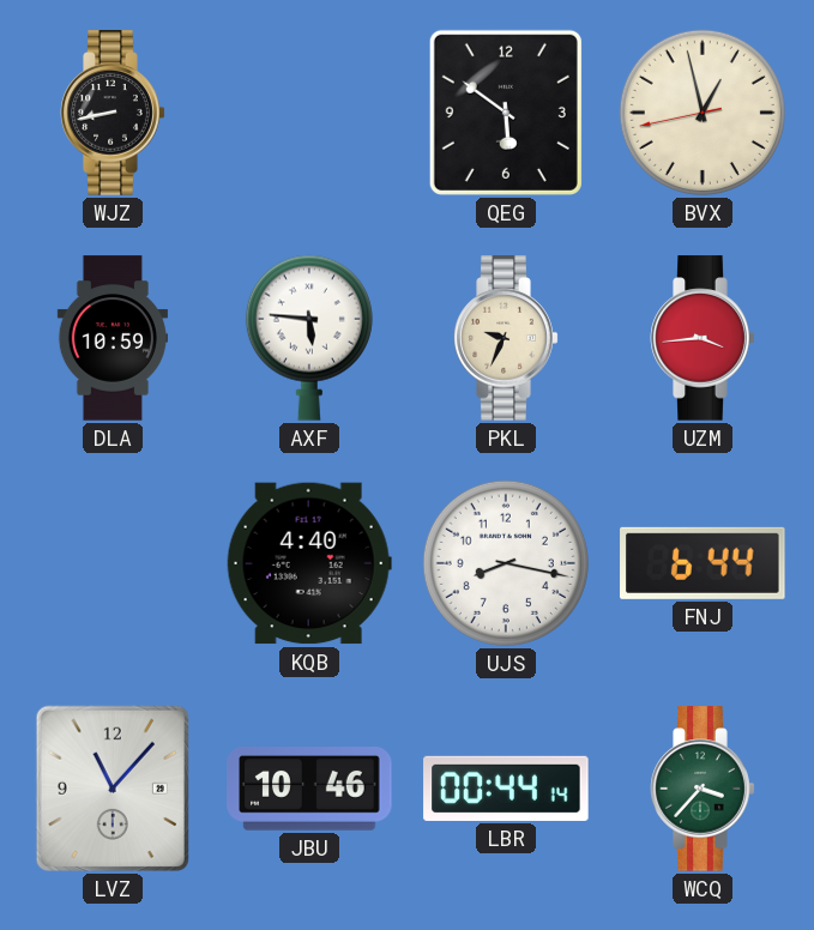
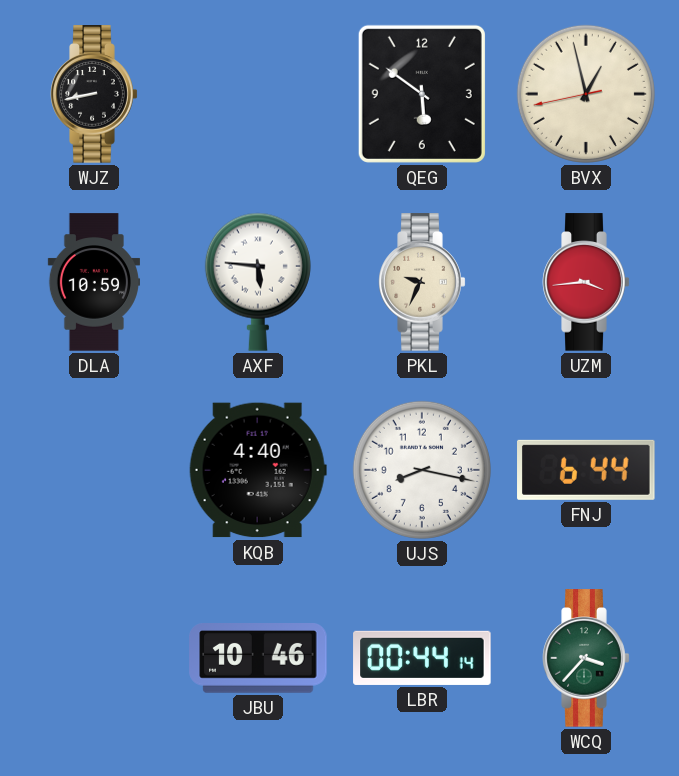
LVZ: 11:07 -> none
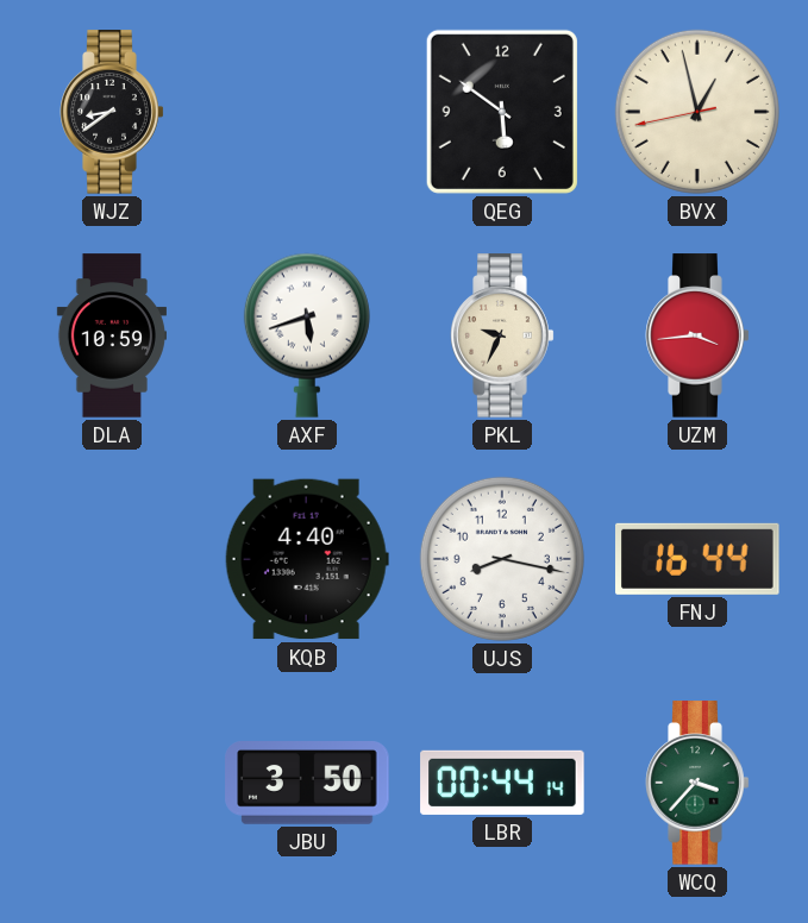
WJZ: 8:43 -> 8:39
AXF: 5:46 -> 5:42
FNJ: 6:44 -> 16:44
JBU: 10:46 -> 3:50
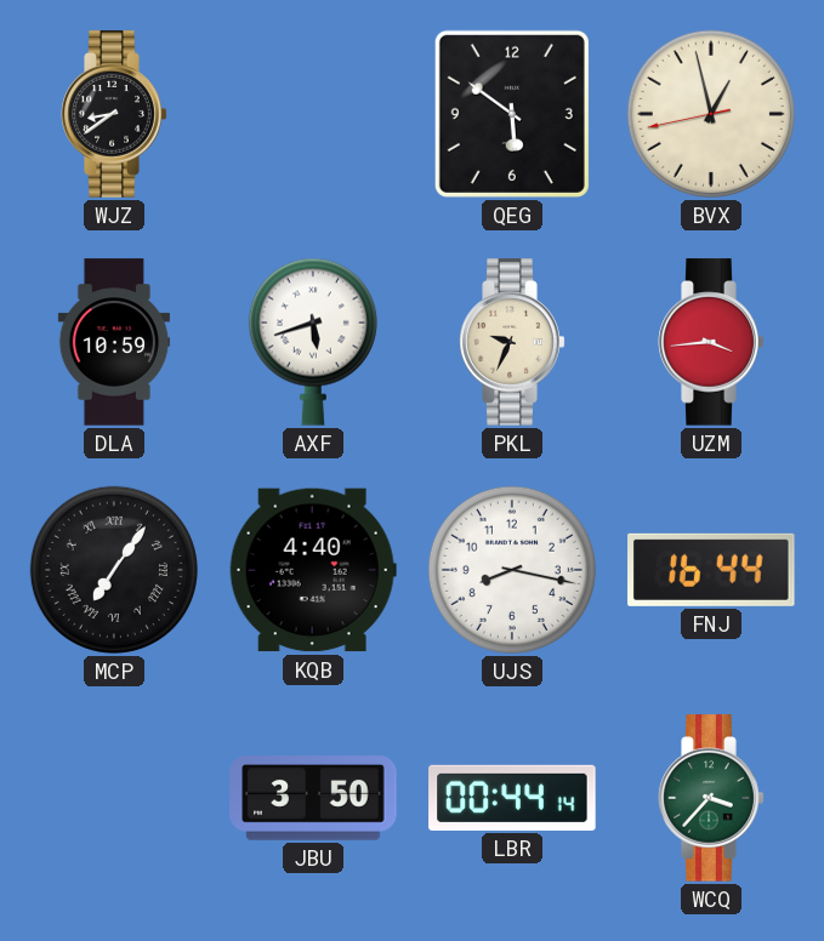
MCP: none -> 7:06
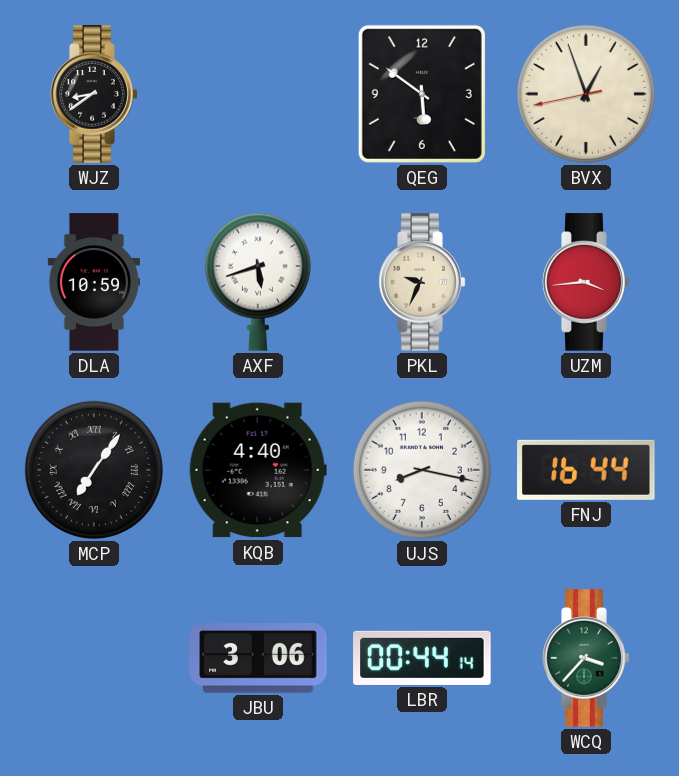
BVX: 12:57 -> 12:56
JBU: 3:50 -> 3:06
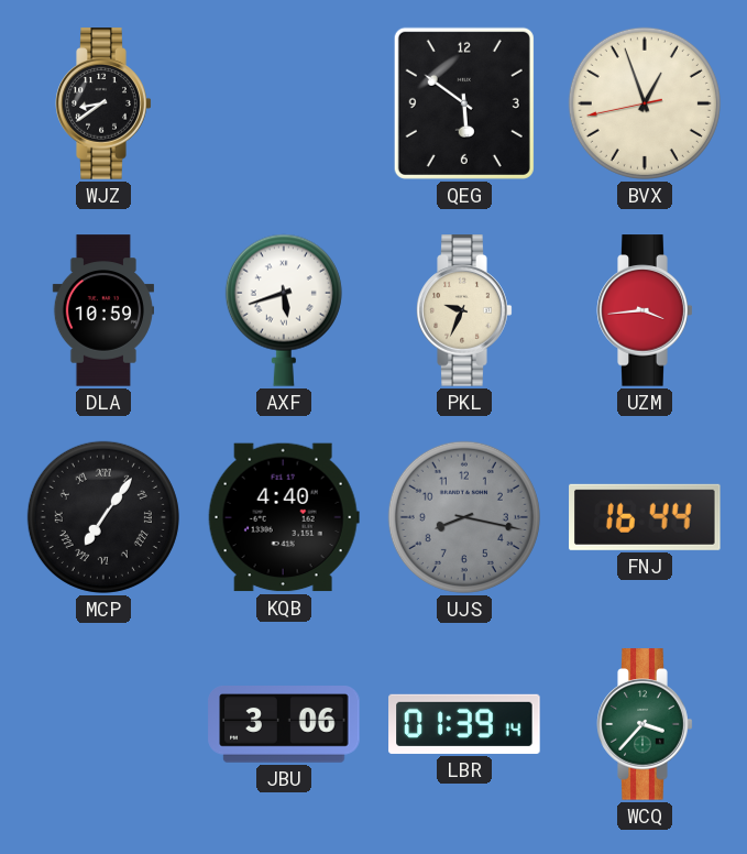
UJS dial: white -> grey
LBR: 00:44 -> 01:39
